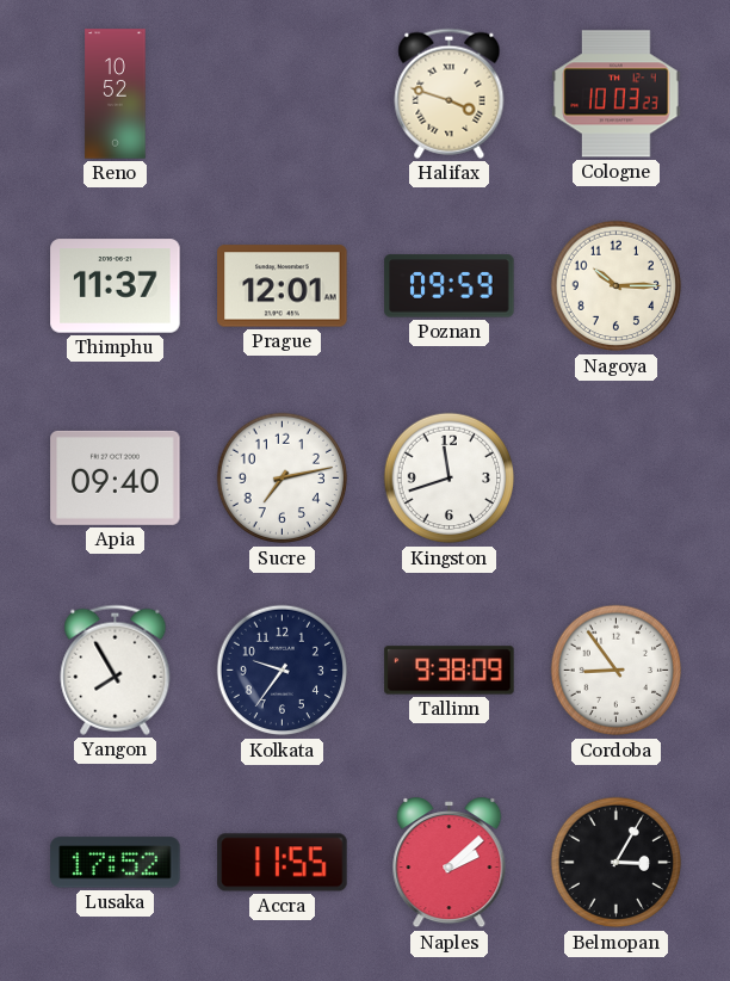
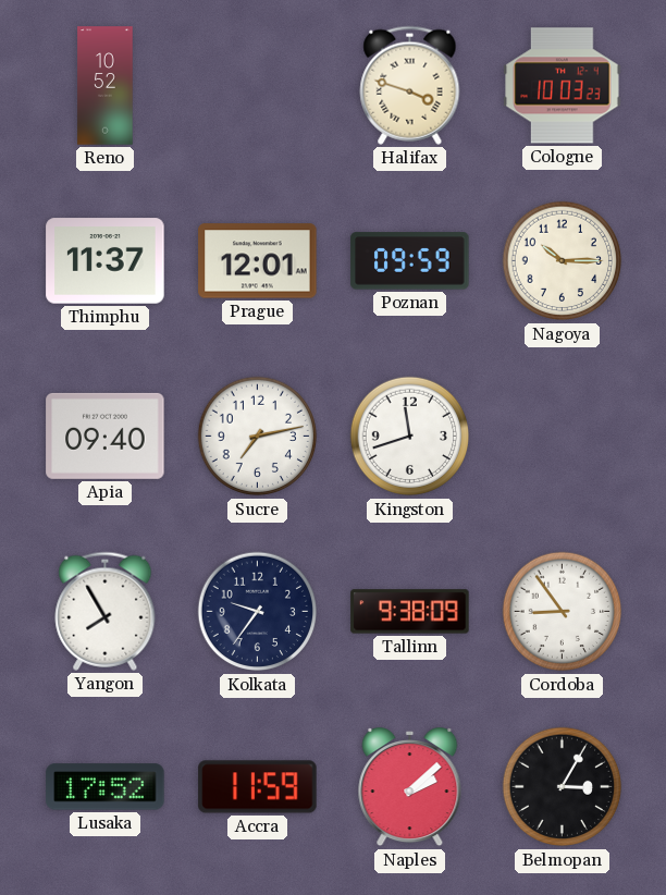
Accra: 11:55 -> 11:59
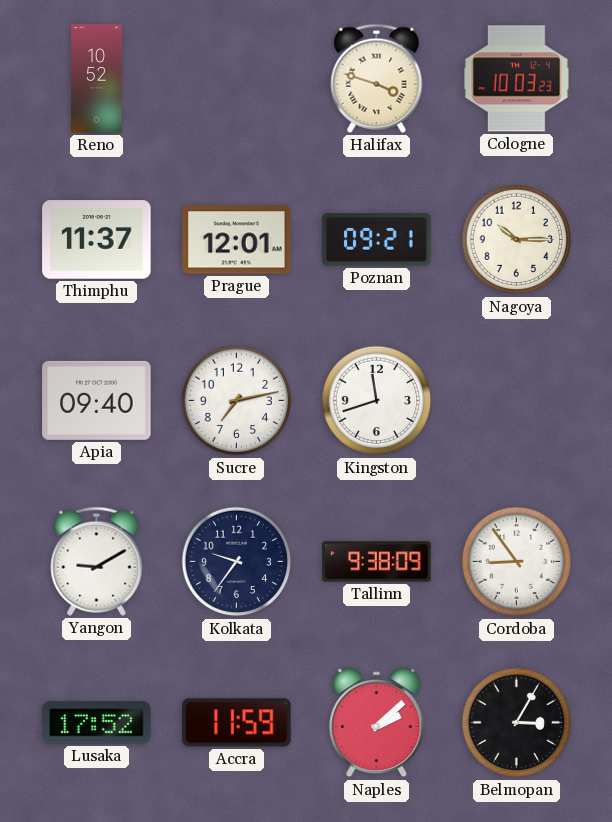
Poznan: 09:59 -> 09:21
Yangon: 7:55 -> 9:10
